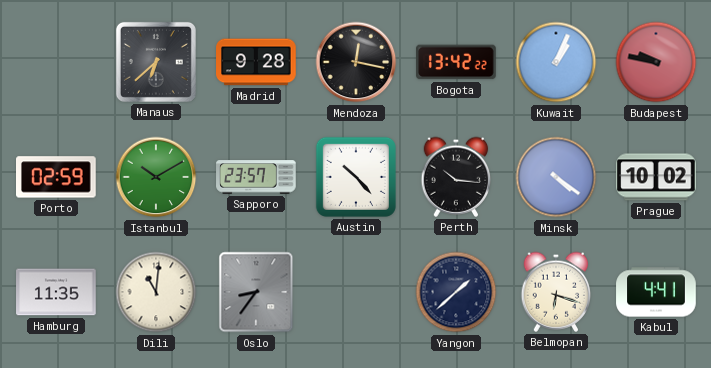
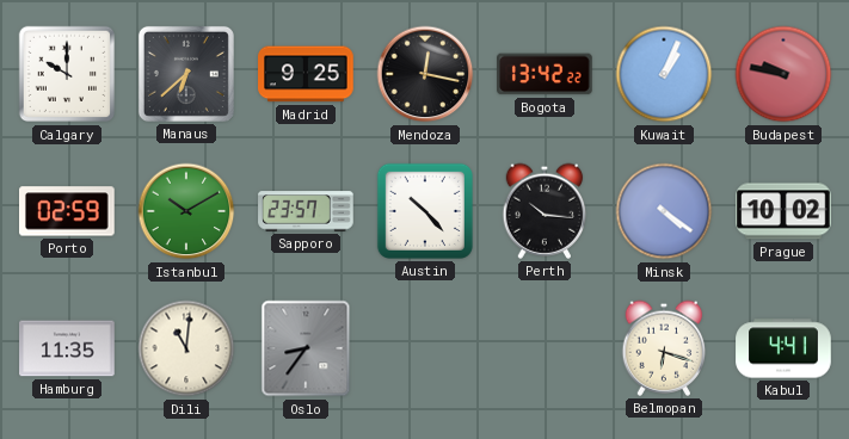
Calgary: none -> 10:00
Madrid: 9:28 -> 9:25
Yangon: 1:38 -> none
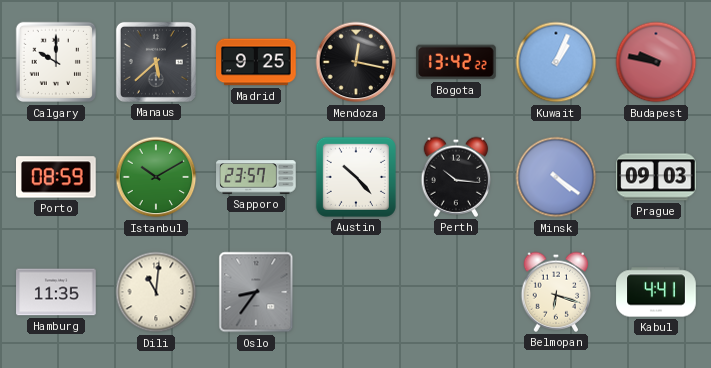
Manaus: 6:38 -> 5:38
Porto: 02:59 -> 08:59
Prague: 10:02 -> 09:03
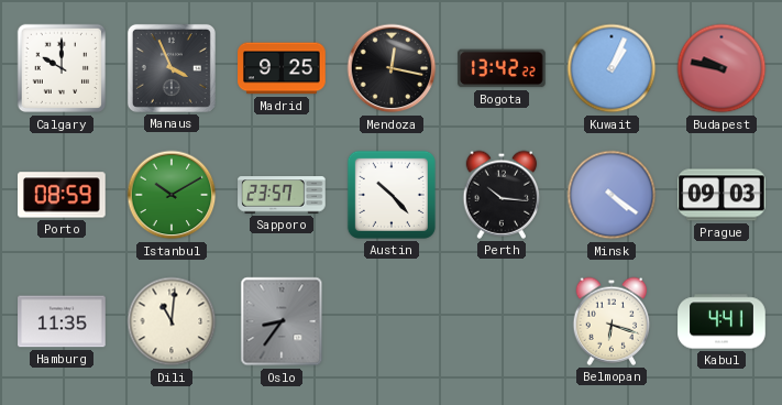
Manaus: 5:38 -> 3:56
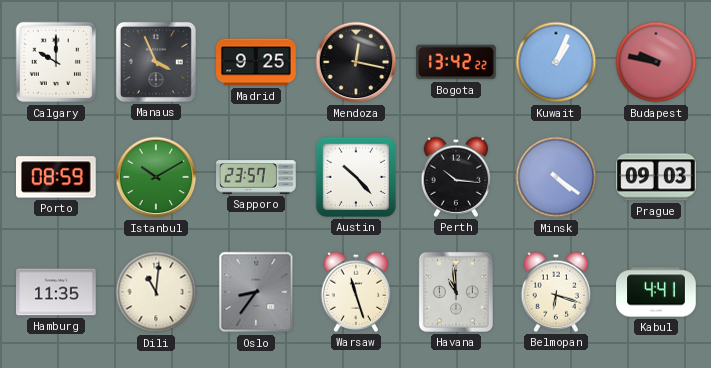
Warsaw: none -> 11:27
Havana: none -> 10:59
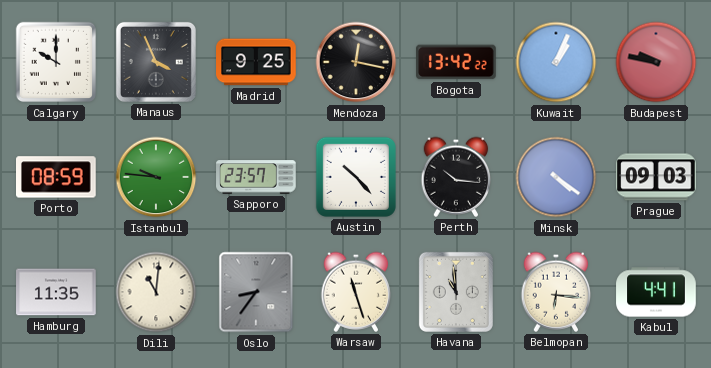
Istanbul: 10:10 -> 9:46
Belmopan: 6:18 -> 6:16
